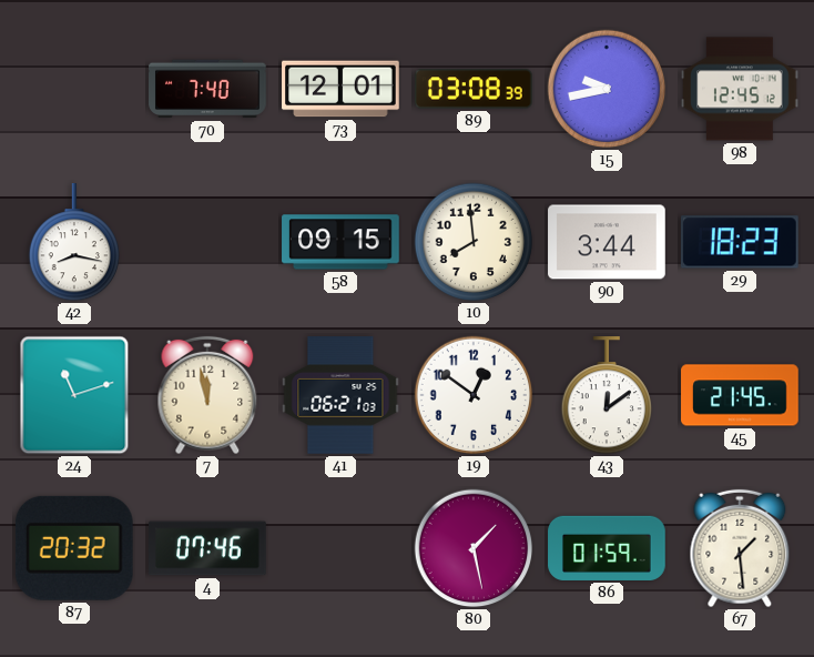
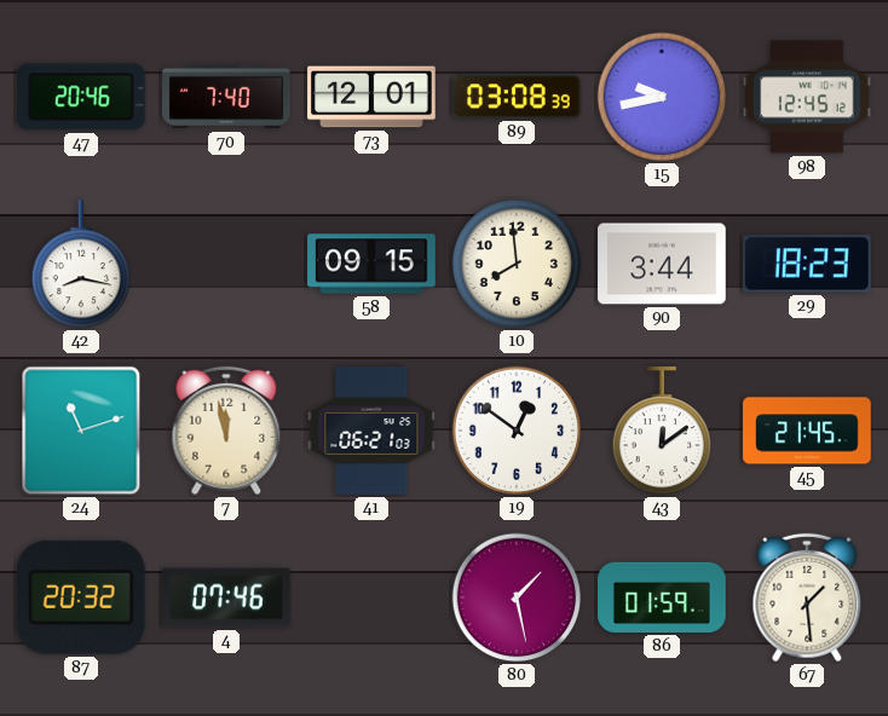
47: none -> 20:46
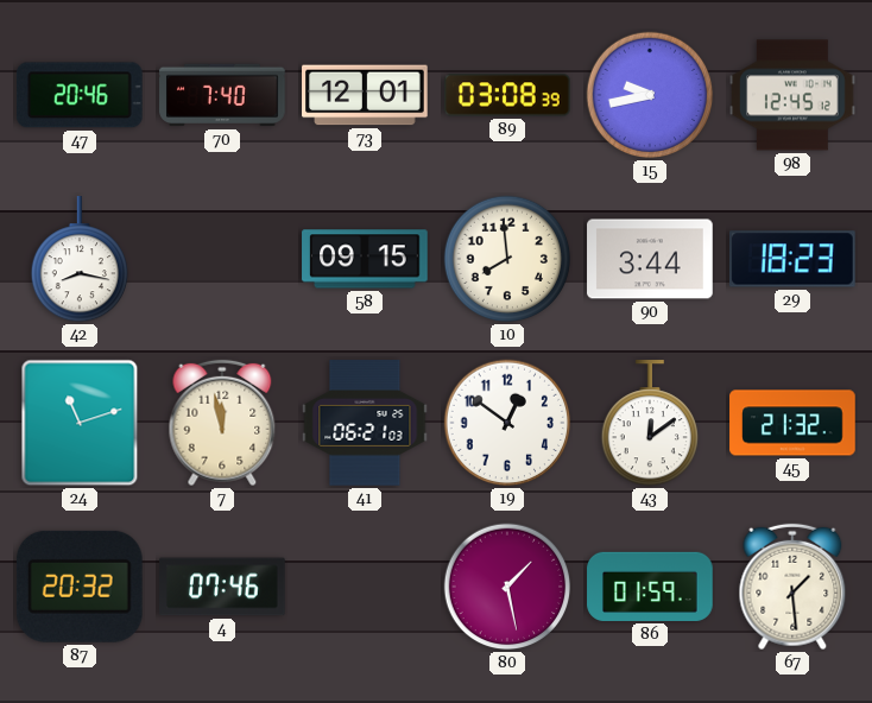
45: 21:45 -> 21:32
